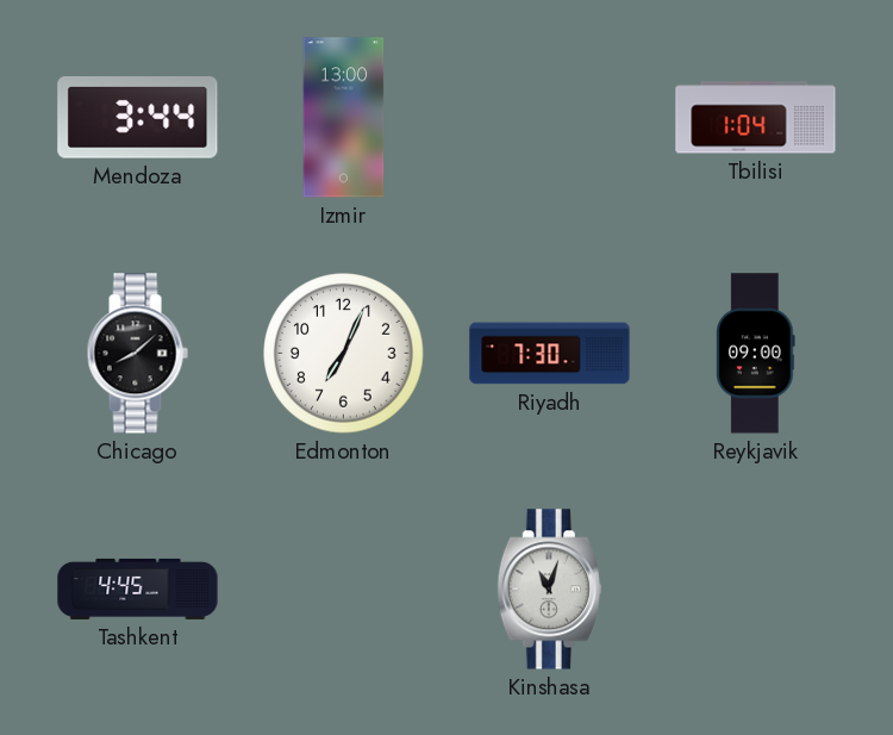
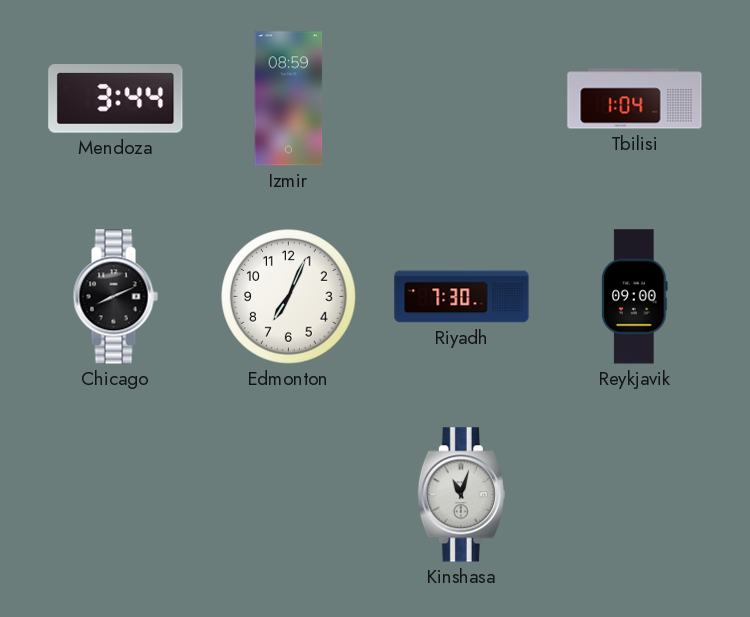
Izmir: 13:00 -> 08:59
Chicago: 8:08 -> 8:11
Tashkent: 4:45 -> none
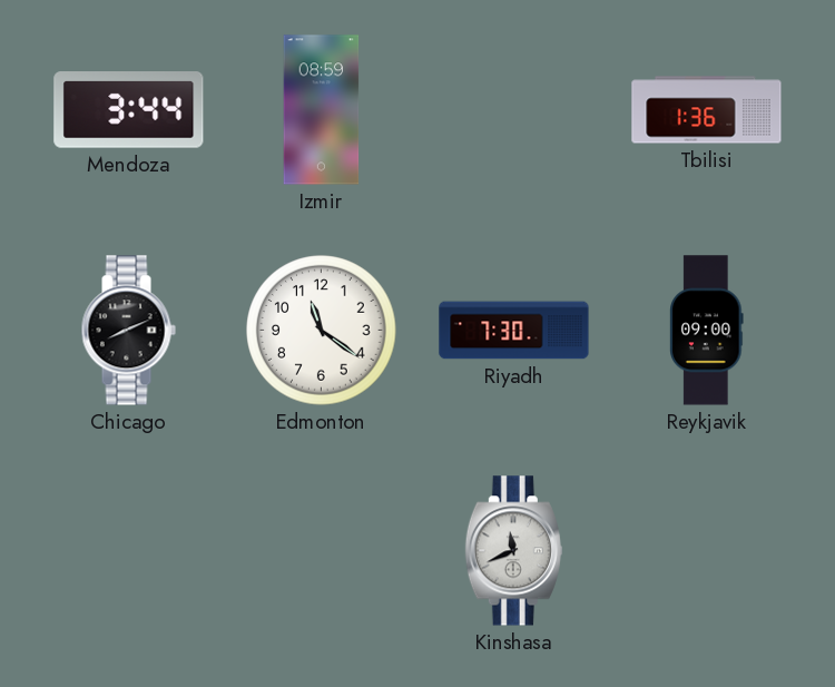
Tbilisi: 1:04 -> 1:36
Edmonton: 7:04 -> 11:21
Kinshasa: 11:03 -> 11:41
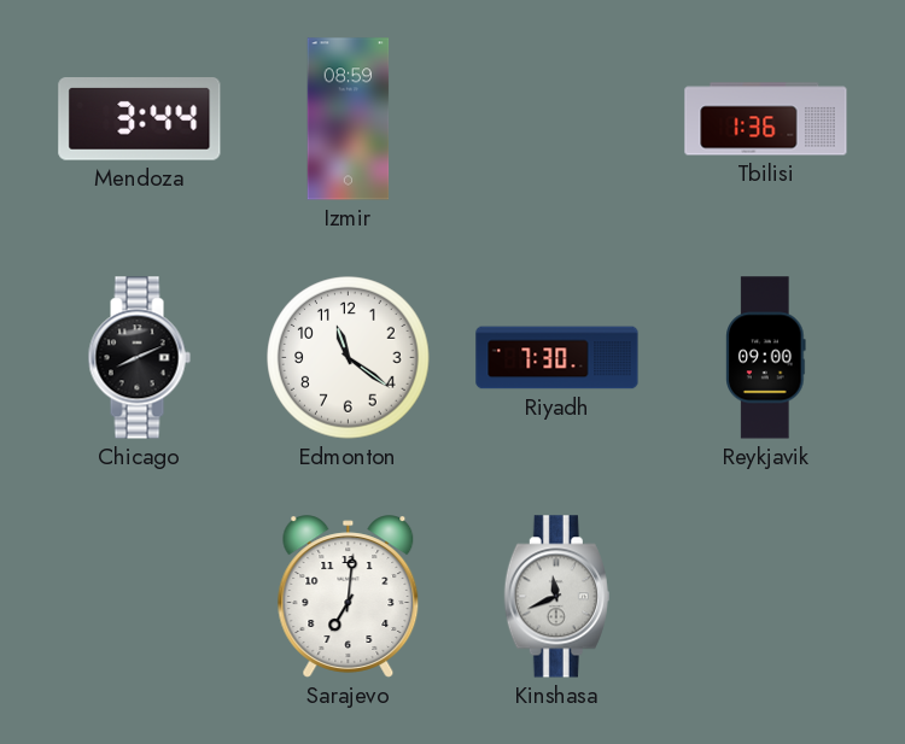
Sarajevo: none -> 7:01
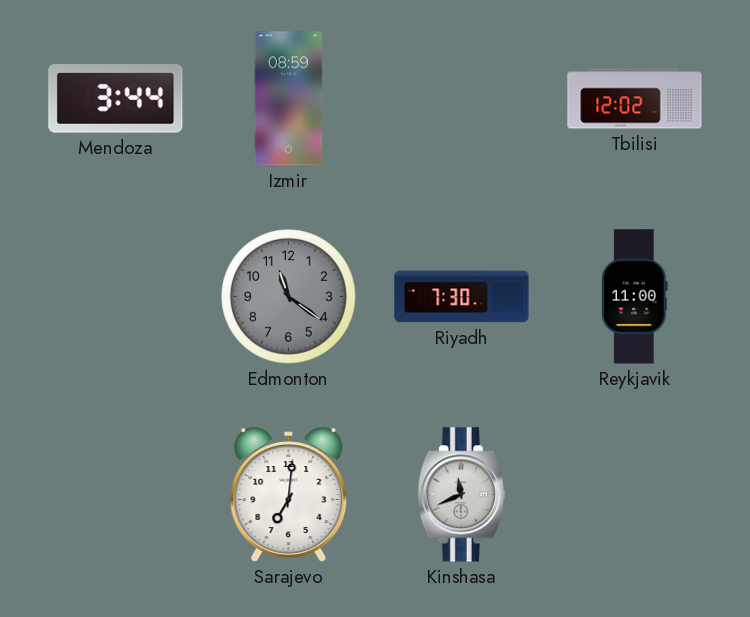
Tbilisi: 1:36 -> 12:02
Chicago: 8:11 -> none
Edmonton dial: white -> grey
Reykjavik: 09:00 -> 11:00
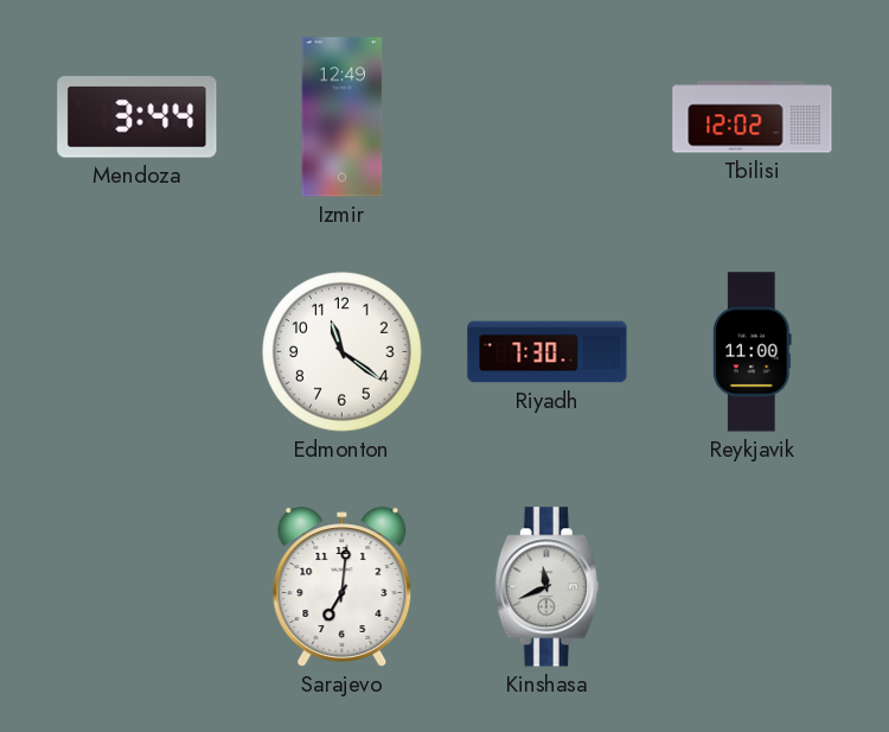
Izmir: 08:59 -> 12:49
Edmonton dial: grey -> white
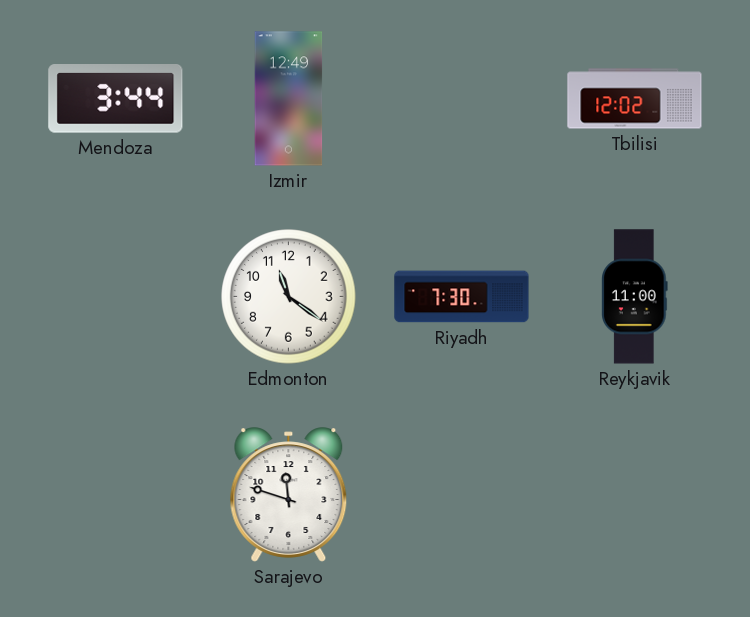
Sarajevo: 7:01 -> 11:48
Kinshasa: 11:41 -> none
